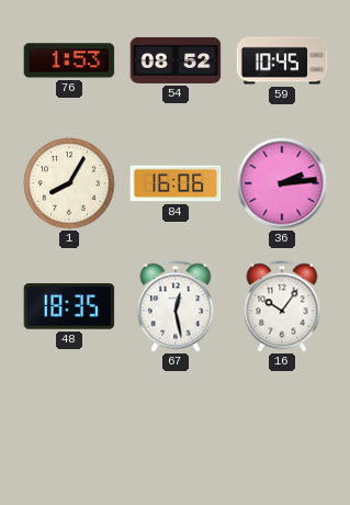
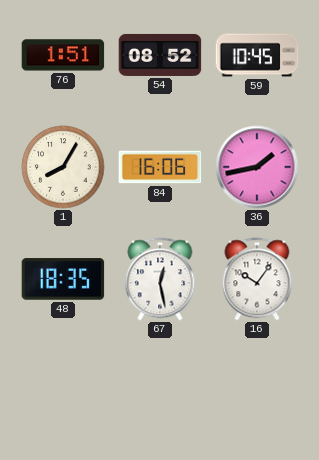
76: 1:53 -> 1:51
36: 2:14 -> 1:43
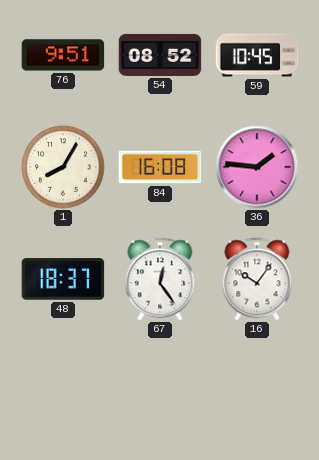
76: 1:51 -> 9:51
84: 16:06 -> 16:08
36: 1:43 -> 1:46
48: 18:35 -> 18:37
67: 12:28 -> 12:24
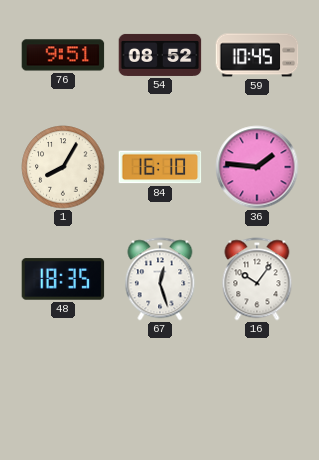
84: 16:08 -> 16:10
48: 18:37 -> 18:35
67: 12:24 -> 12:27
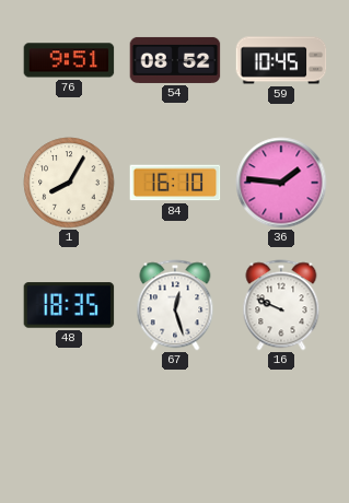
16: 10:06 -> 9:49
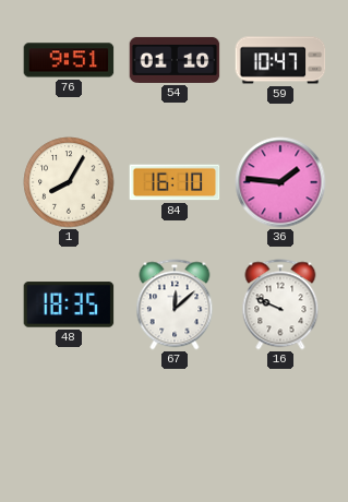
54: 08:52 -> 01:10
59: 10:45 -> 10:47
67: 12:27 -> 12:08
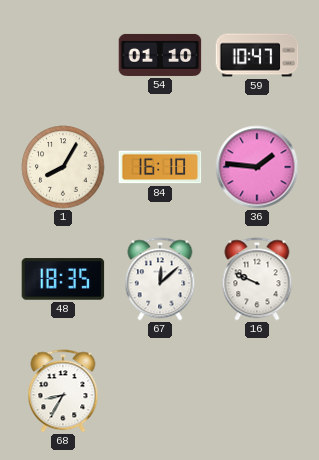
76: 9:51 -> none
68: none -> 8:35
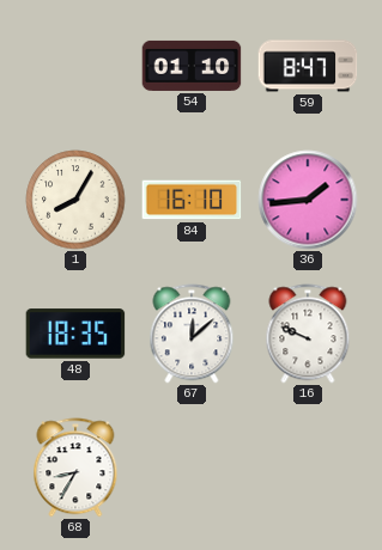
59: 10:47 -> 8:47
36: 1:46 -> 1:44
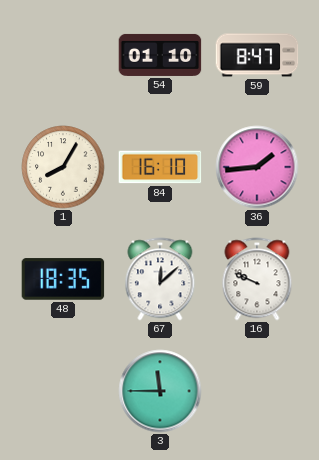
68: 8:35 -> none
3: none -> 11:45
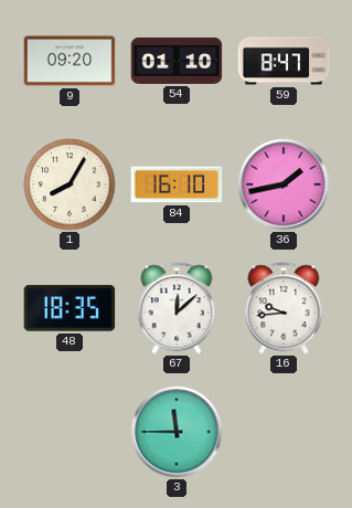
9: none -> 09:20
36: 1:44 -> 1:43
16: 9:49 -> 9:44
